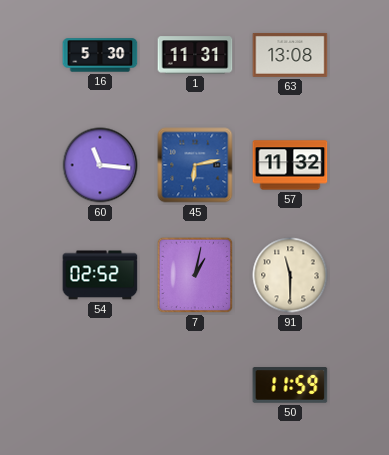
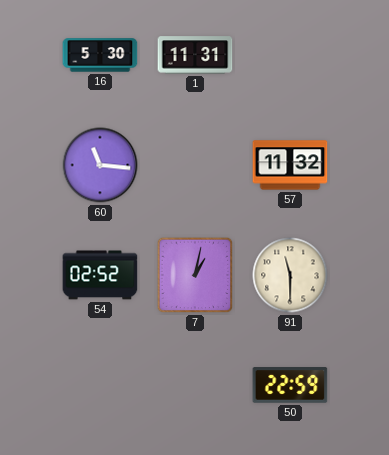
63: 13:08 -> none
45: 6:13 -> none
50: 11:59 -> 22:59
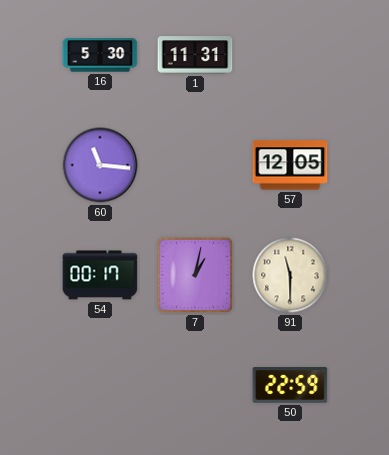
57: 11:32 -> 12:05
54: 02:52 -> 00:17
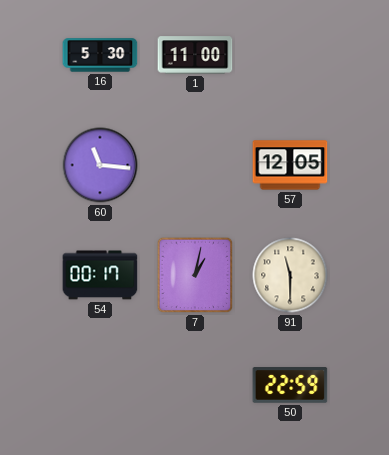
1: 11:31 -> 11:00
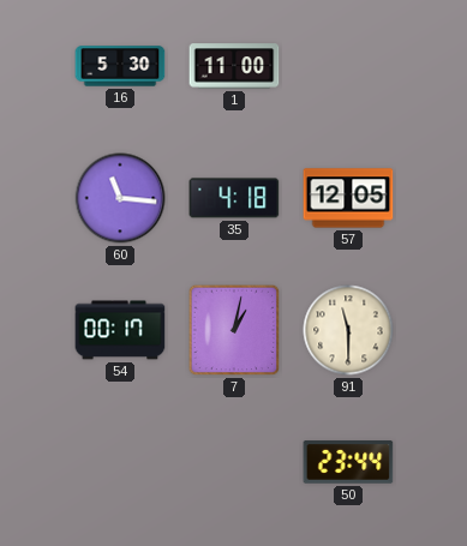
35: none -> 4:18
50: 22:59 -> 23:44
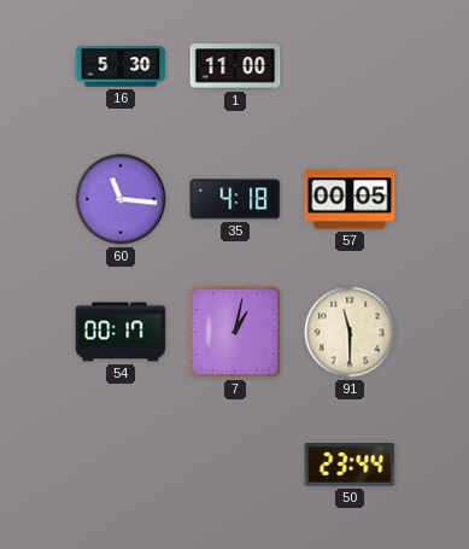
57: 12:05 -> 00:05
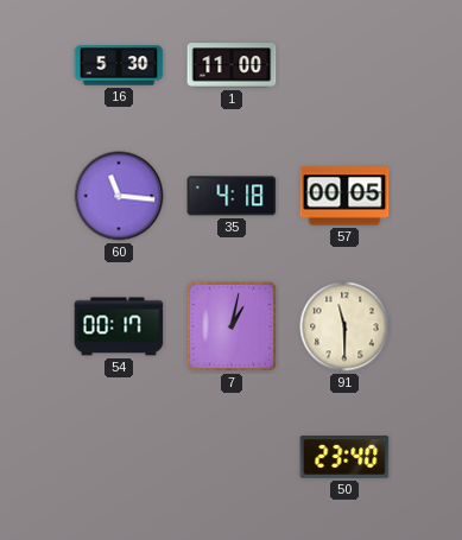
50: 23:44 -> 23:40
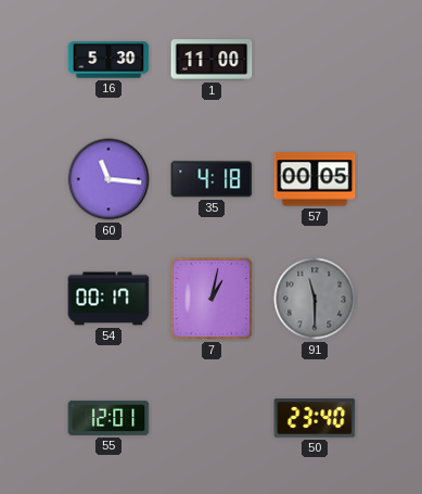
91 dial: cream -> grey
55: none -> 12:01
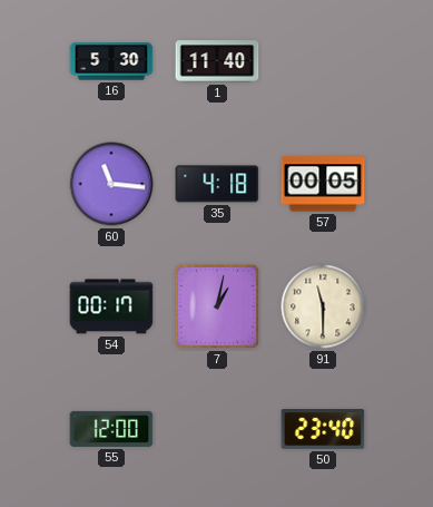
1: 11:00 -> 11:40
91 dial: grey -> cream
55: 12:01 -> 12:00
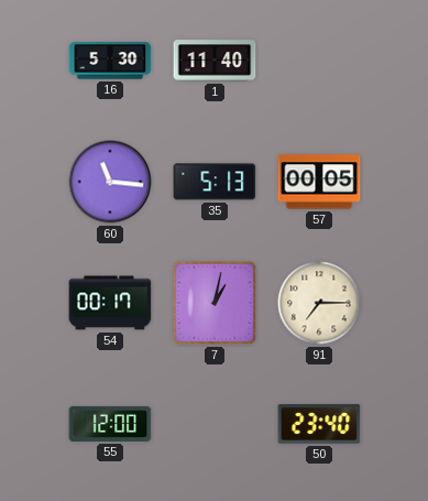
35: 4:18 -> 5:13
91: 11:30 -> 7:15
